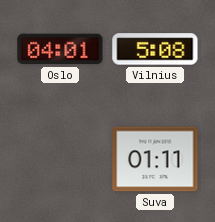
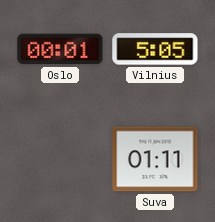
Oslo: 04:01 -> 00:01
Vilnius: 5:08 -> 5:05
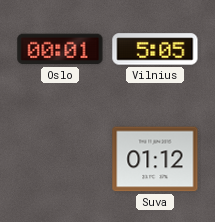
Suva: 01:11 -> 01:12
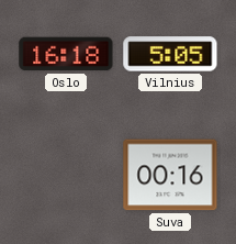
Oslo: 00:01 -> 16:18
Suva: 01:12 -> 00:16
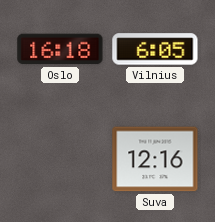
Vilnius: 5:05 -> 6:05
Suva: 00:16 -> 12:16
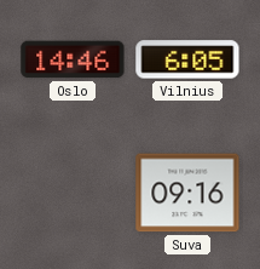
Oslo: 16:18 -> 14:46
Suva: 12:16 -> 09:16
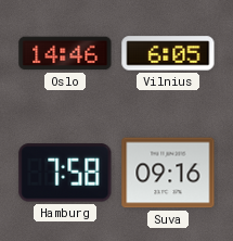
Hamburg: none -> 7:58
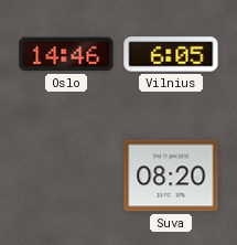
Hamburg: 7:58 -> none
Suva: 09:16 -> 08:20
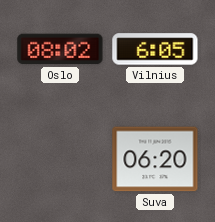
Oslo: 14:46 -> 08:02
Suva: 08:20 -> 06:20
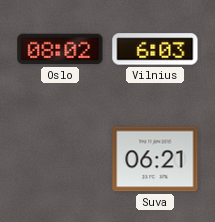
Vilnius: 6:05 -> 6:03
Suva: 06:20 -> 06:21
